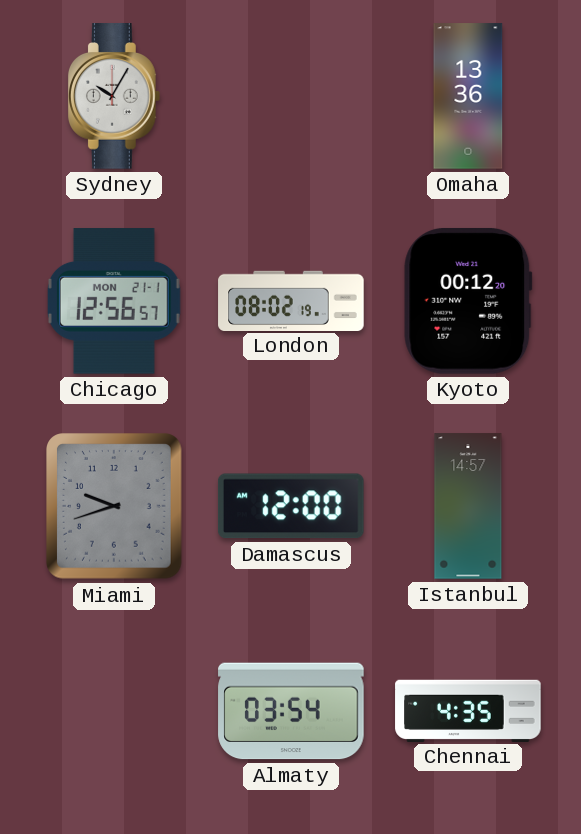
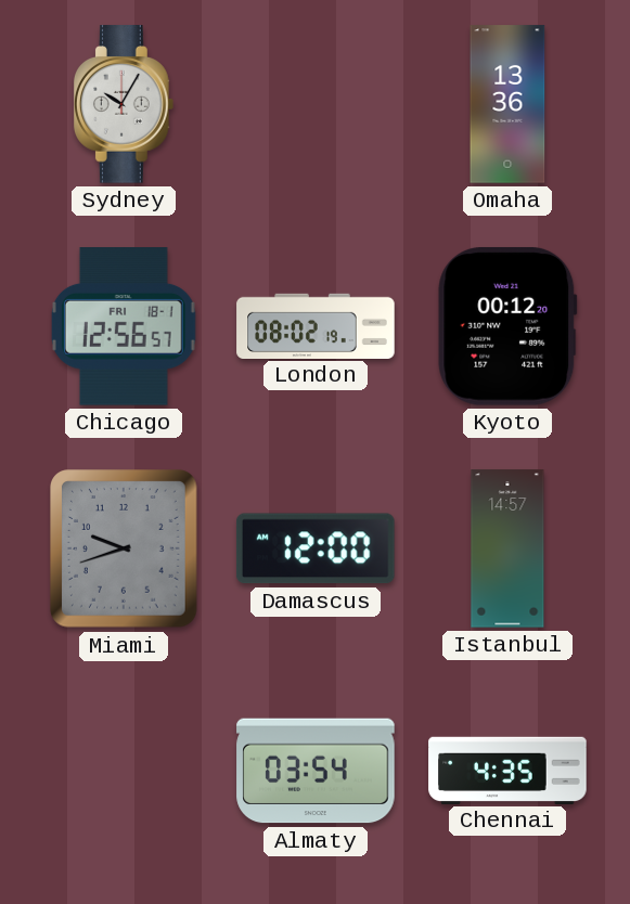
Chicago date: MON 21-1 -> FRI 18-1
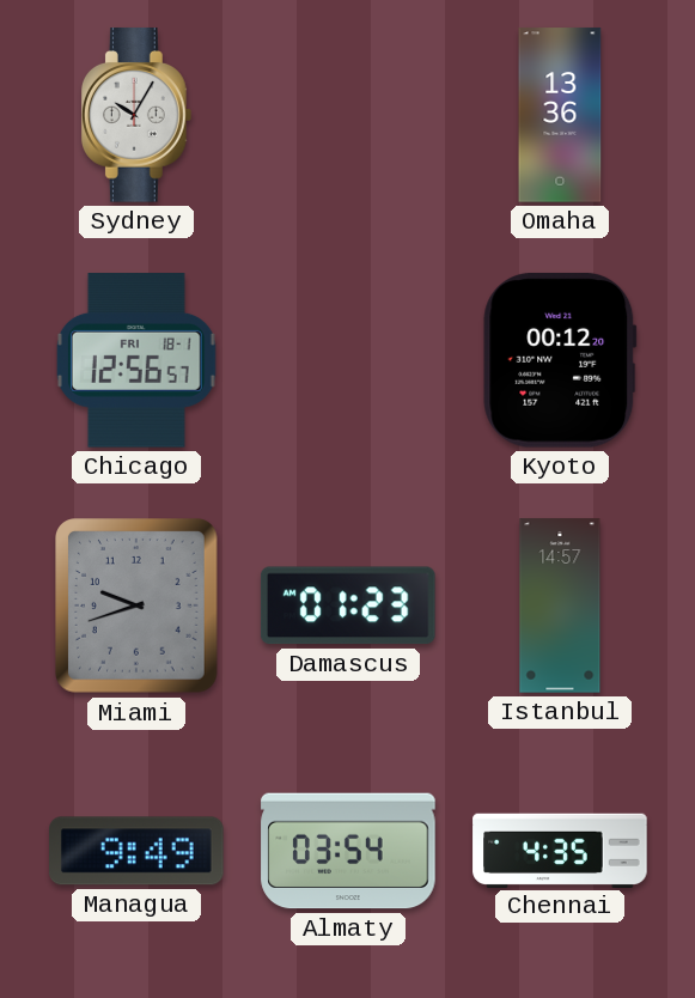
London: 08:02 -> none
Damascus: 12:00 -> 01:23
Managua: none -> 9:49
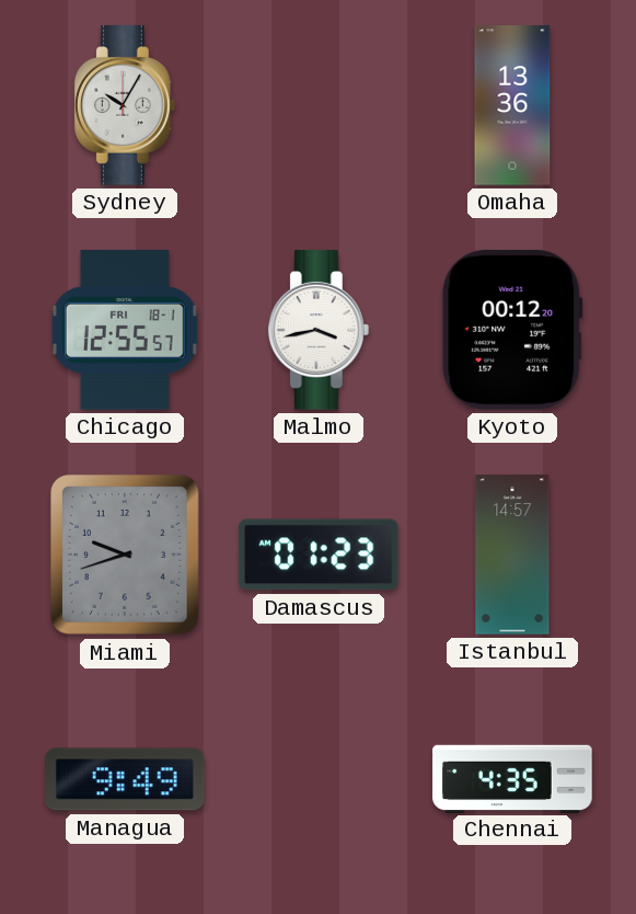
Chicago: 12:56 -> 12:55
Malmo: none -> 3:43
Almaty: 03:54 -> none
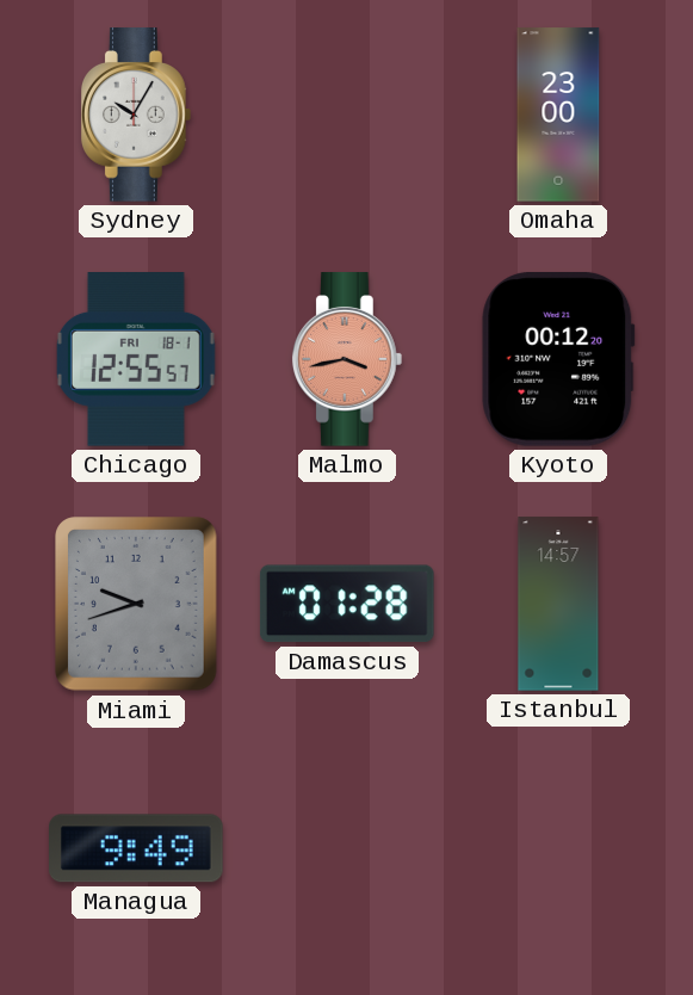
Omaha: 13:36 -> 23:00
Malmo dial: white -> salmon
Damascus: 01:23 -> 01:28
Chennai: 4:35 -> none
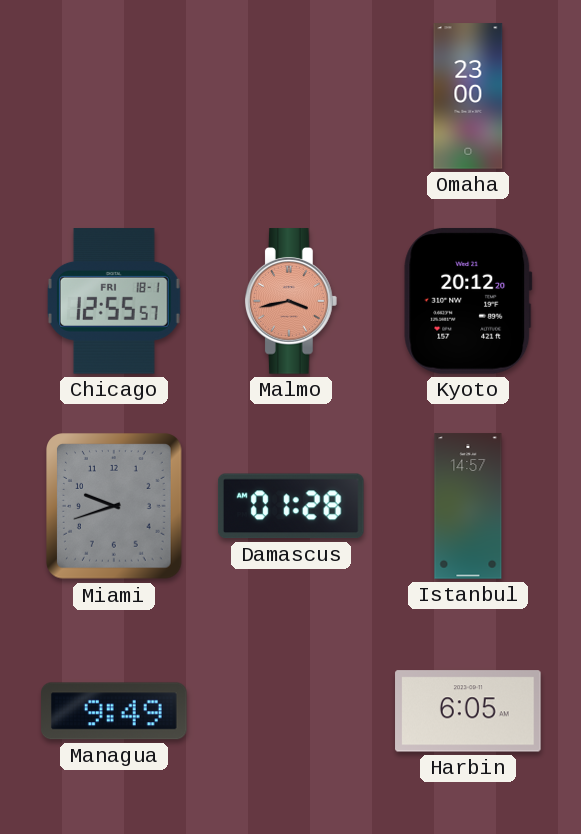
Sydney: 10:05 -> none
Kyoto: 00:12 -> 20:12
Harbin: none -> 6:05
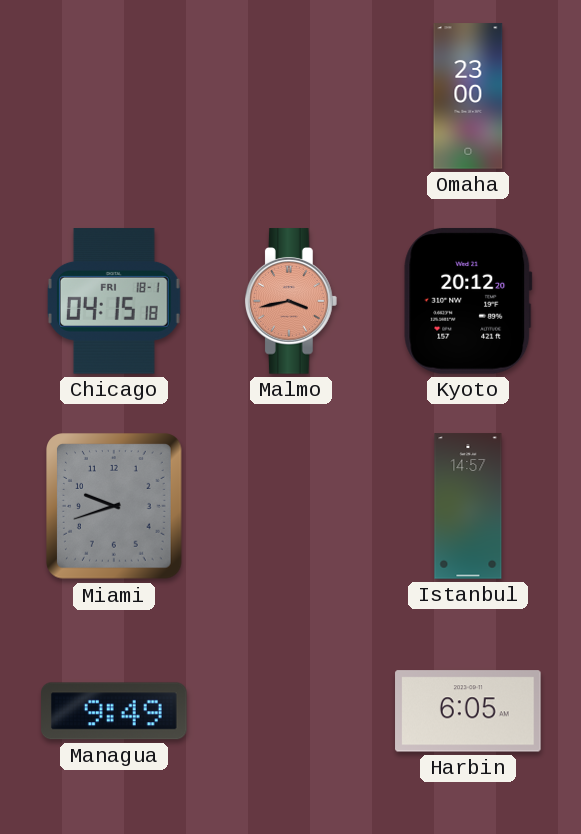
Chicago: 12:55 -> 04:15
Damascus: 01:28 -> none
